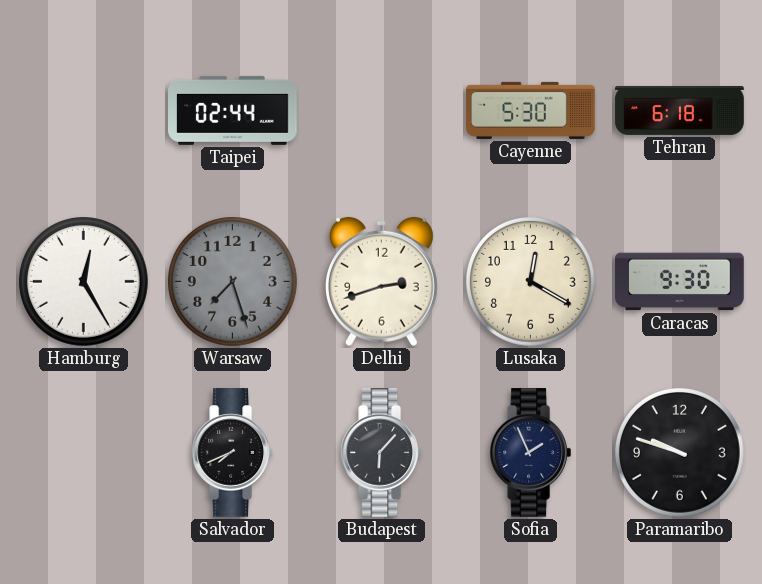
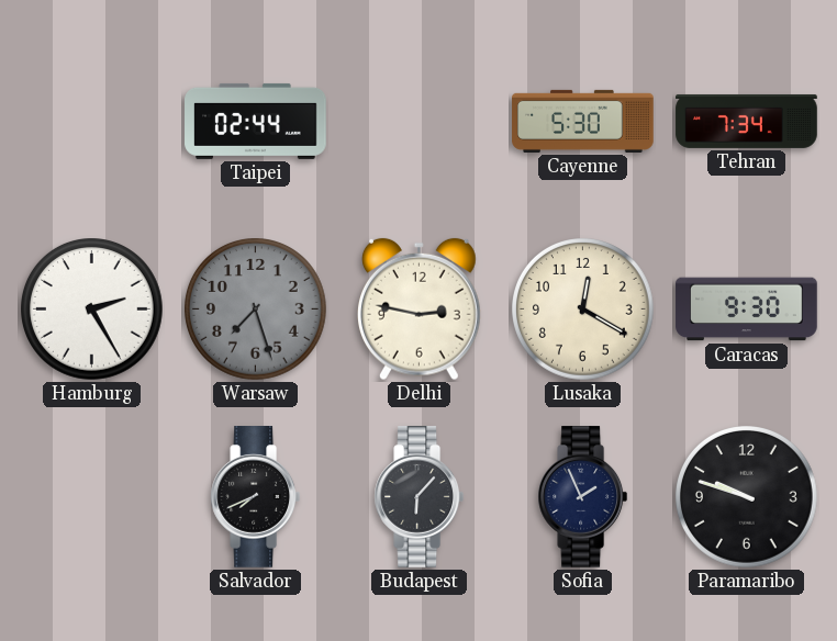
Tehran: 6:18 -> 7:34
Hamburg: 12:25 -> 2:25
Delhi: 2:42 -> 2:47
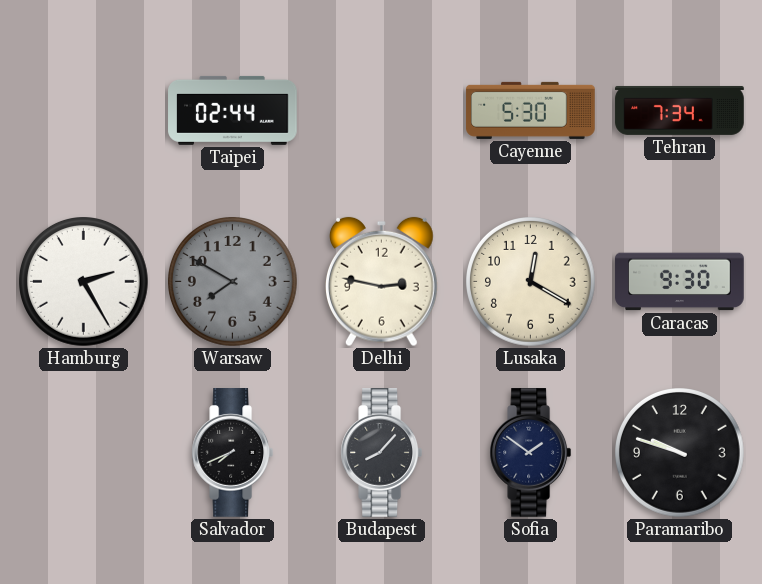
Warsaw: 7:27 -> 7:50
Budapest: 6:07 -> 8:07
Sofia: 1:56 -> 1:51
